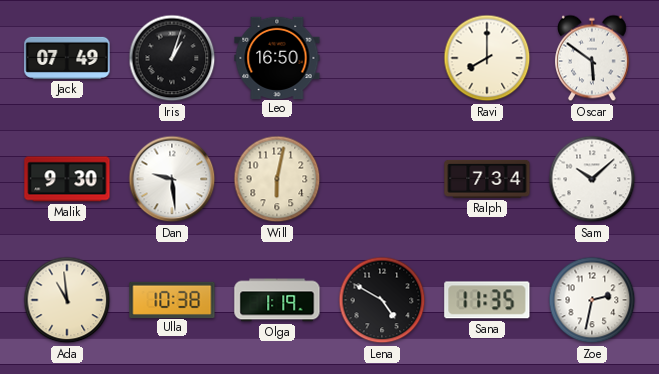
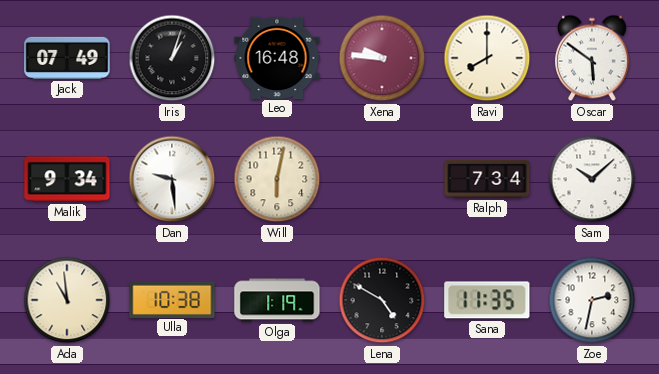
Leo: 16:50 -> 16:48
Xena: none -> 9:46
Malik: 9:30 -> 9:34
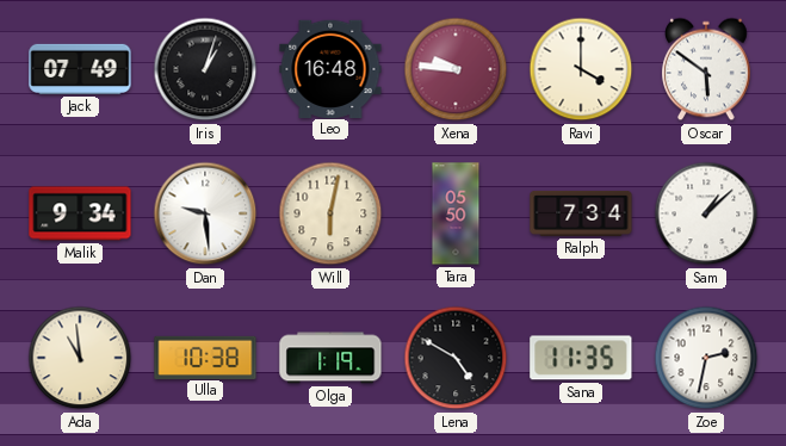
Ravi: 8:00 -> 4:00
Tara: none -> 05:50
Sam: 10:08 -> 1:08
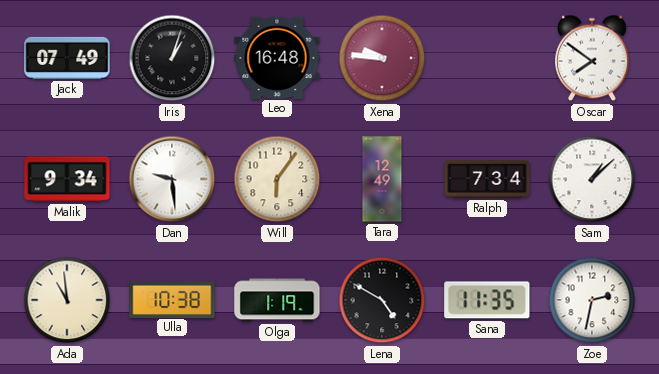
Ravi: 4:00 -> none
Oscar: 5:51 -> 7:51
Will: 6:02 -> 6:06
Tara: 05:50 -> 12:49
